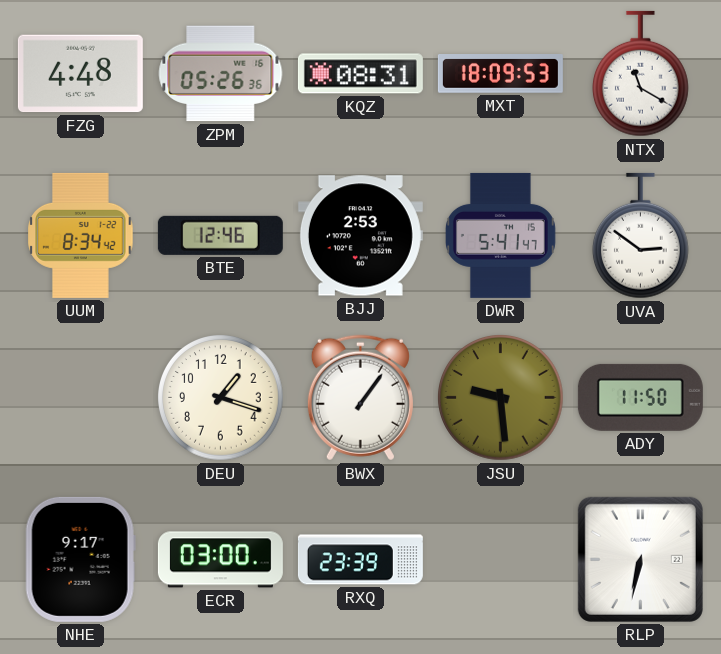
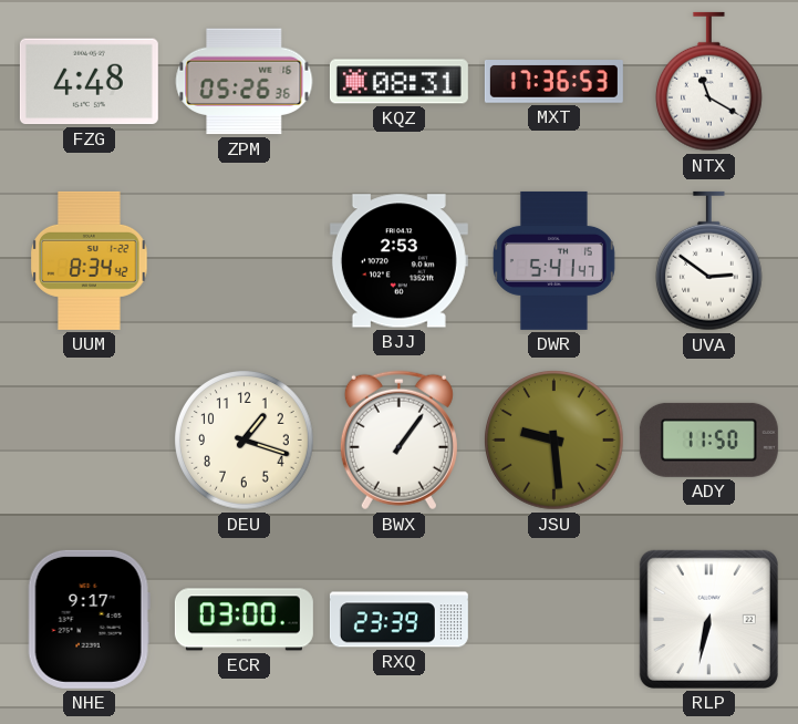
MXT: 18:09 -> 17:36
BTE: 12:46 -> none
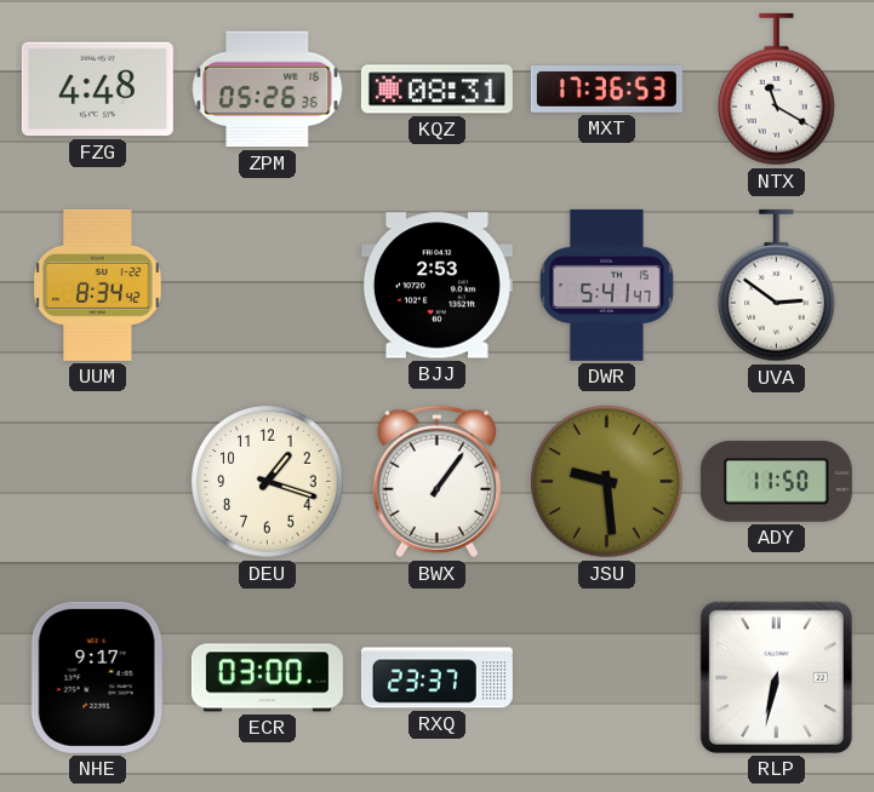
RXQ: 23:39 -> 23:37
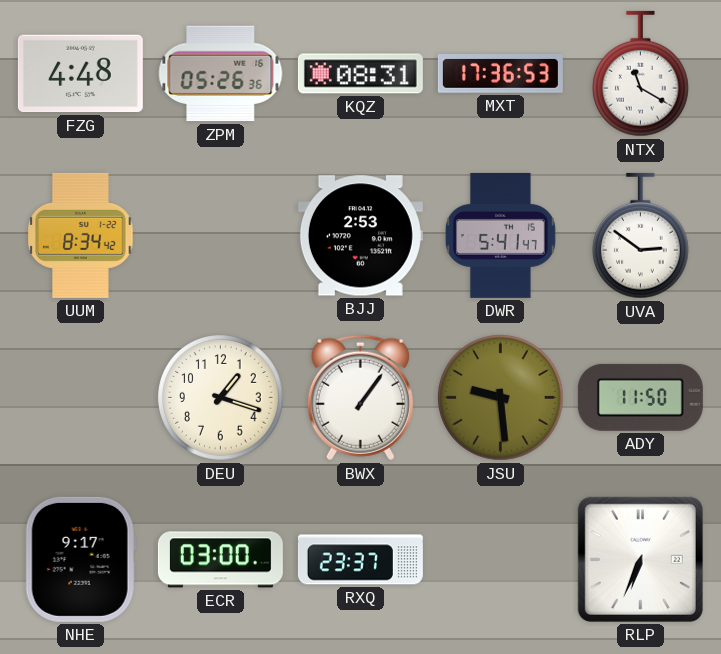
RLP: 6:32 -> 6:34
